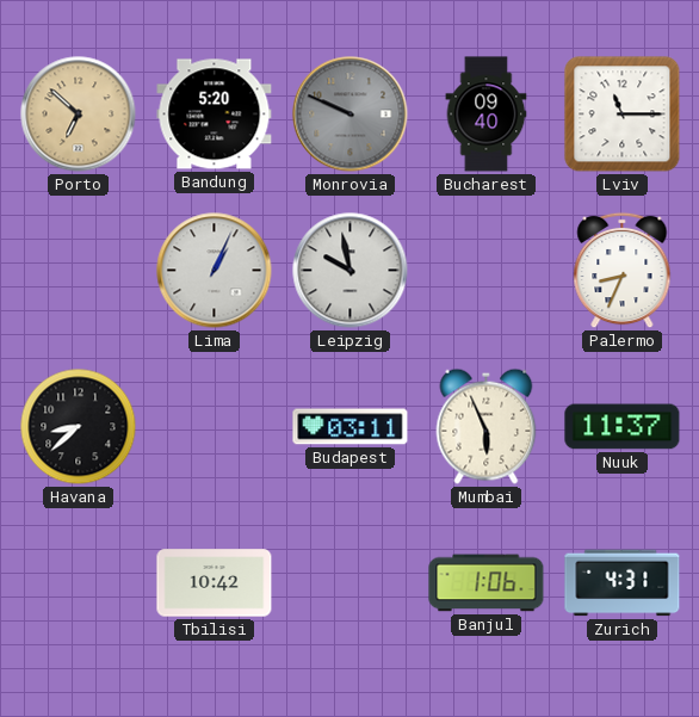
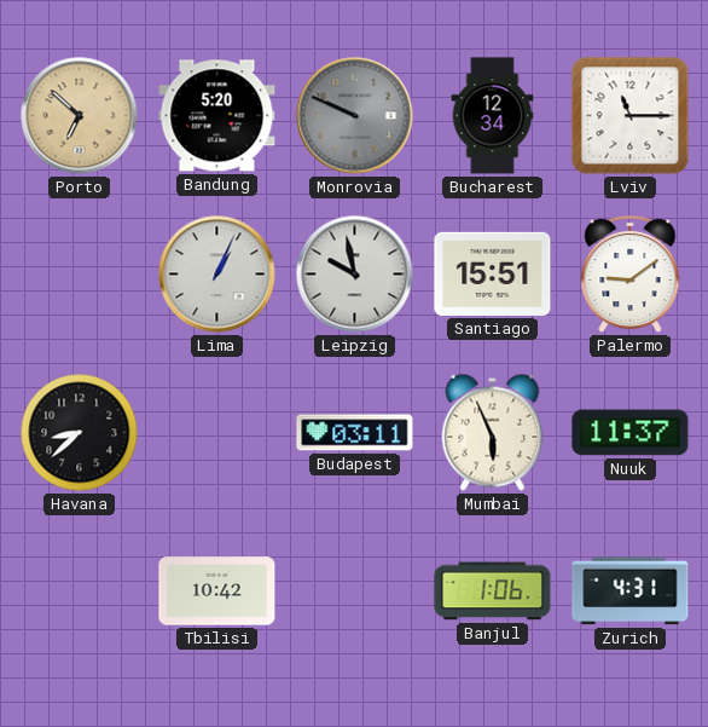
Bucharest: 09:40 -> 12:34
Santiago: none -> 15:51
Palermo: 8:34 -> 9:09
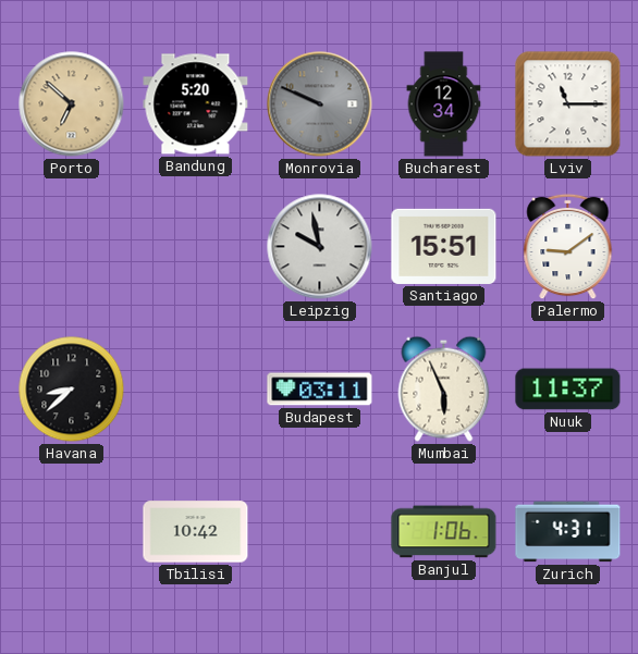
Lima: 1:04 -> none
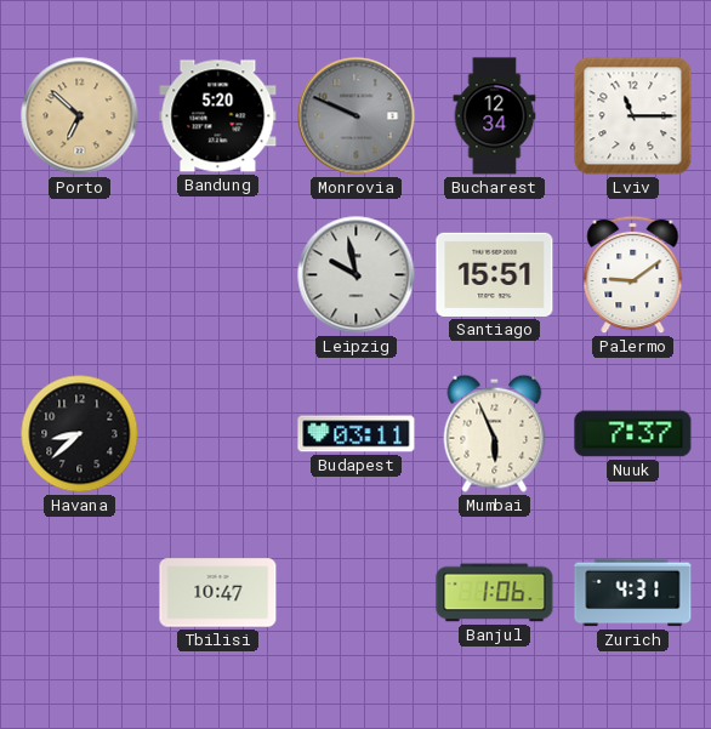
Nuuk: 11:37 -> 7:37
Tbilisi: 10:42 -> 10:47
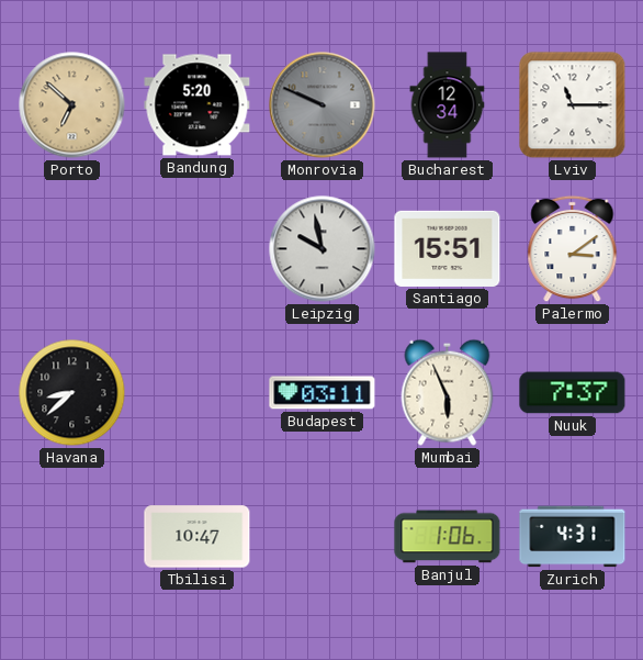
Palermo: 9:09 -> 3:09
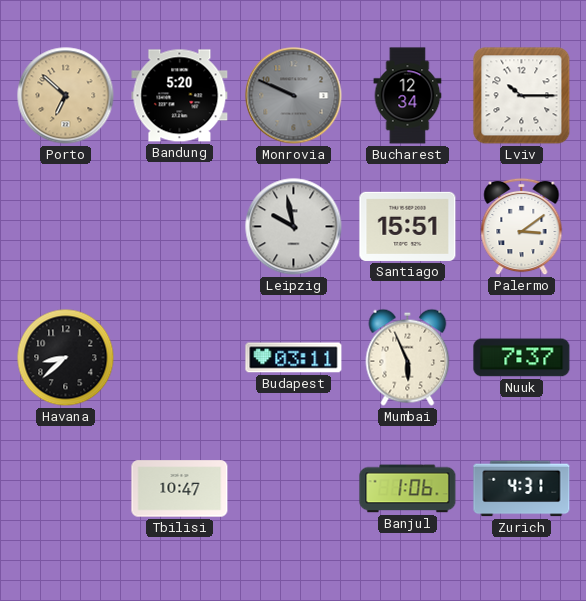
Lviv: 11:15 -> 10:15
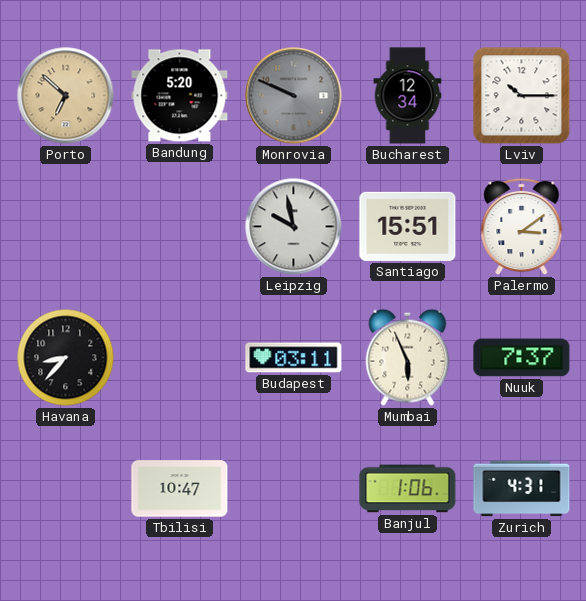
Havana: 8:38 -> 8:37
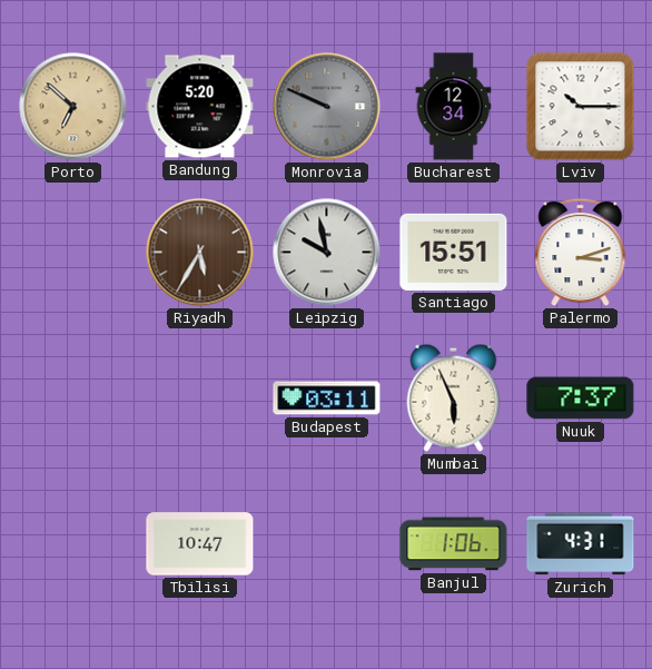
Riyadh: none -> 5:35
Palermo: 3:09 -> 3:12
Havana: 8:37 -> none
